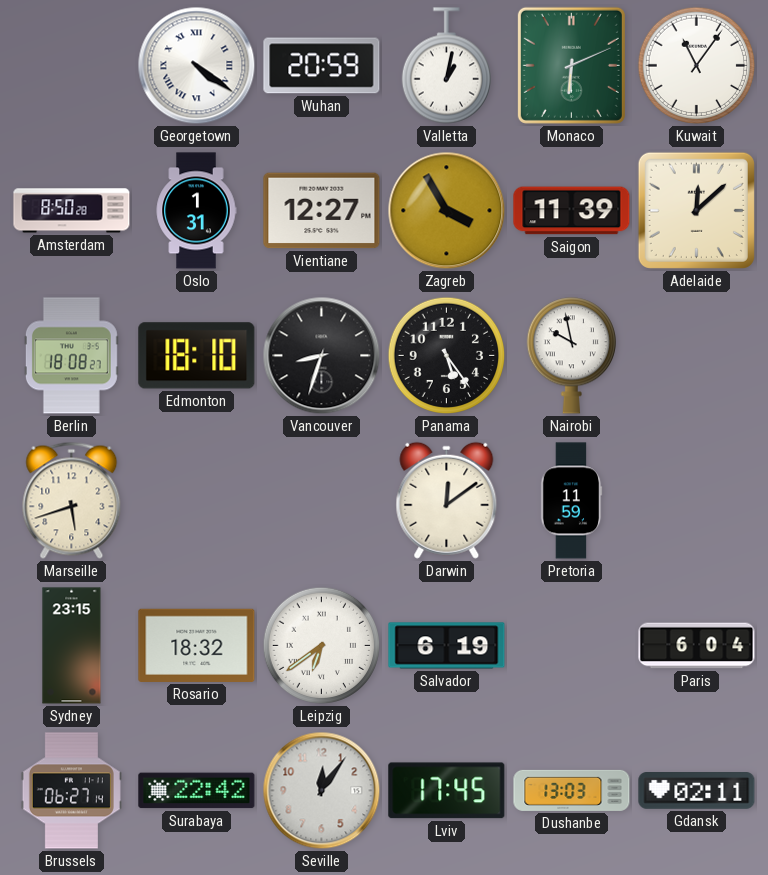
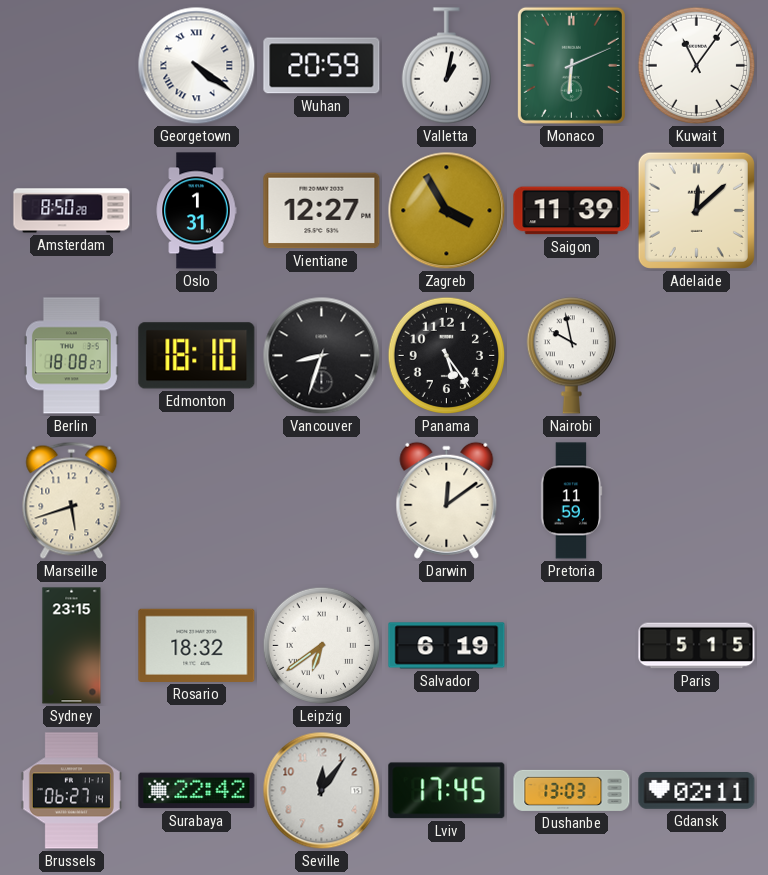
Paris: 6:04 -> 5:15
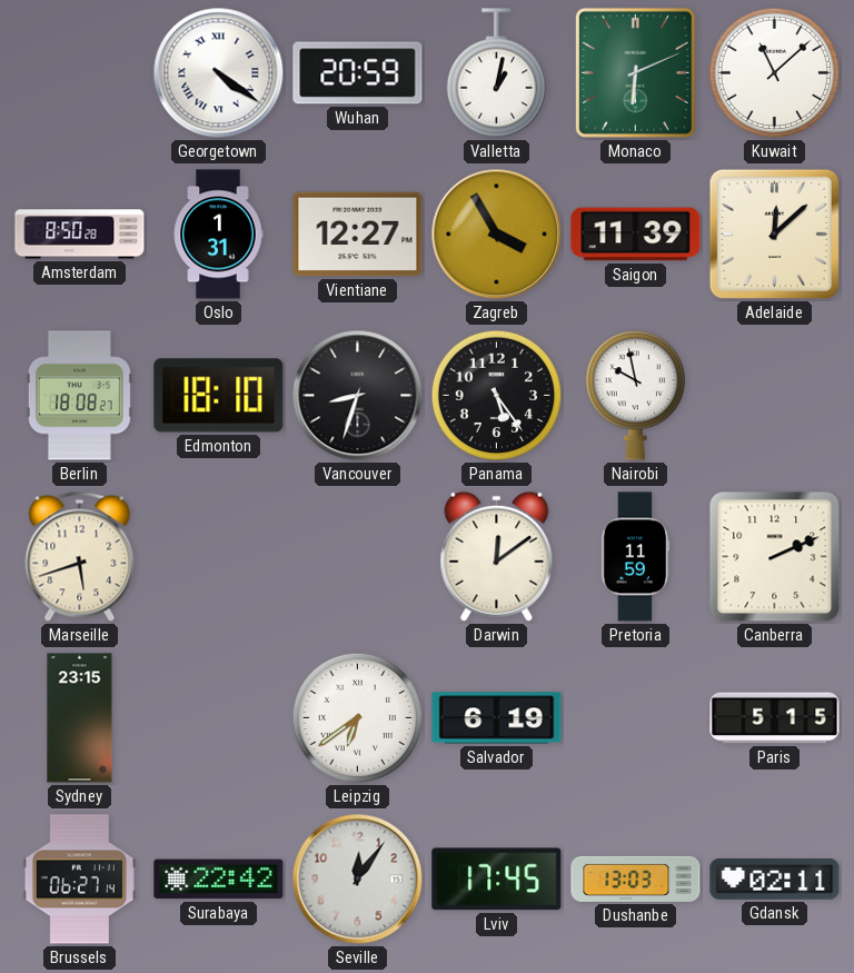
Kuwait: 11:06 -> 11:08
Canberra: none -> 2:11
Rosario: 18:32 -> none
